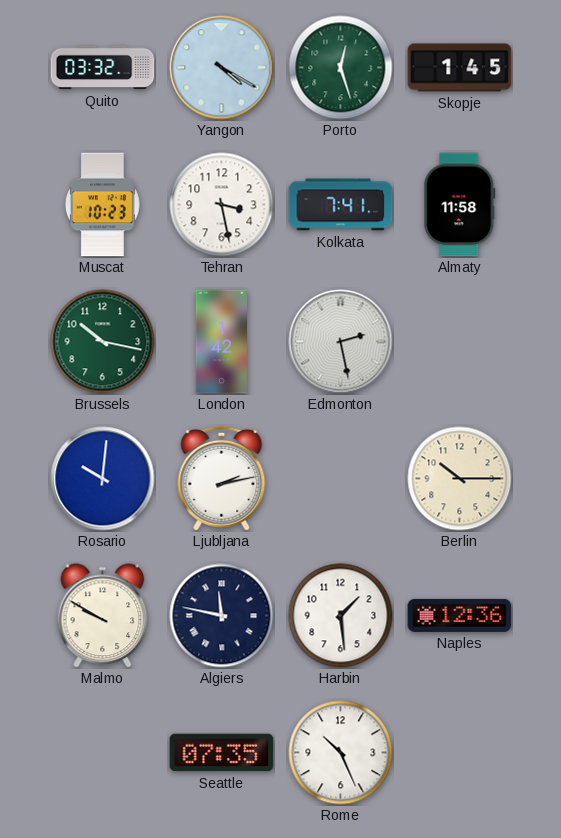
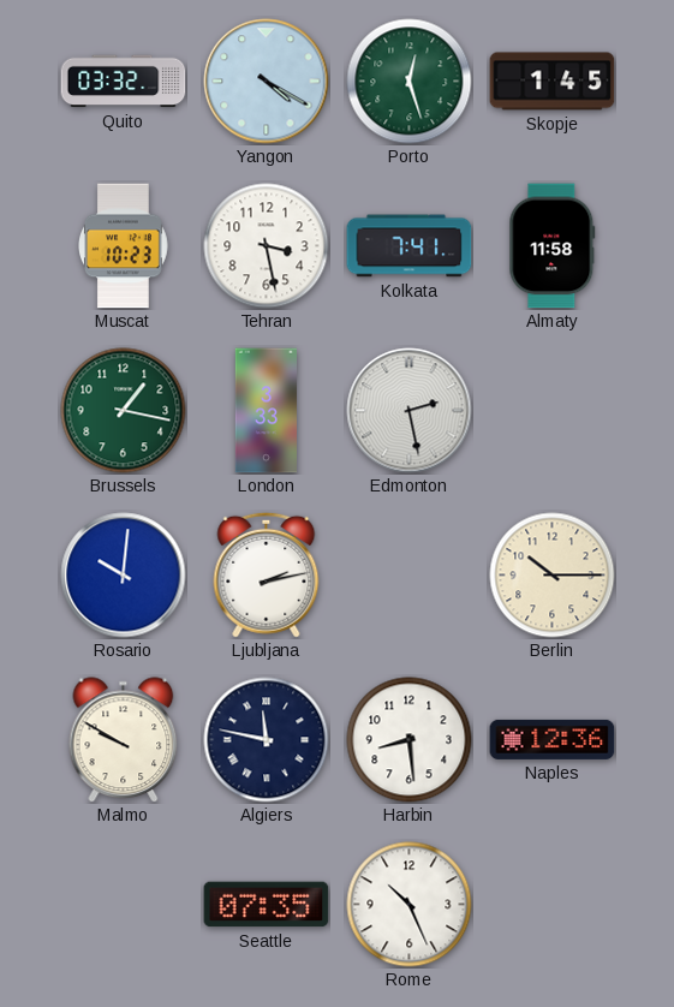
Brussels: 10:17 -> 1:17
London: 1:42 -> 3:33
Harbin: 1:29 -> 8:29
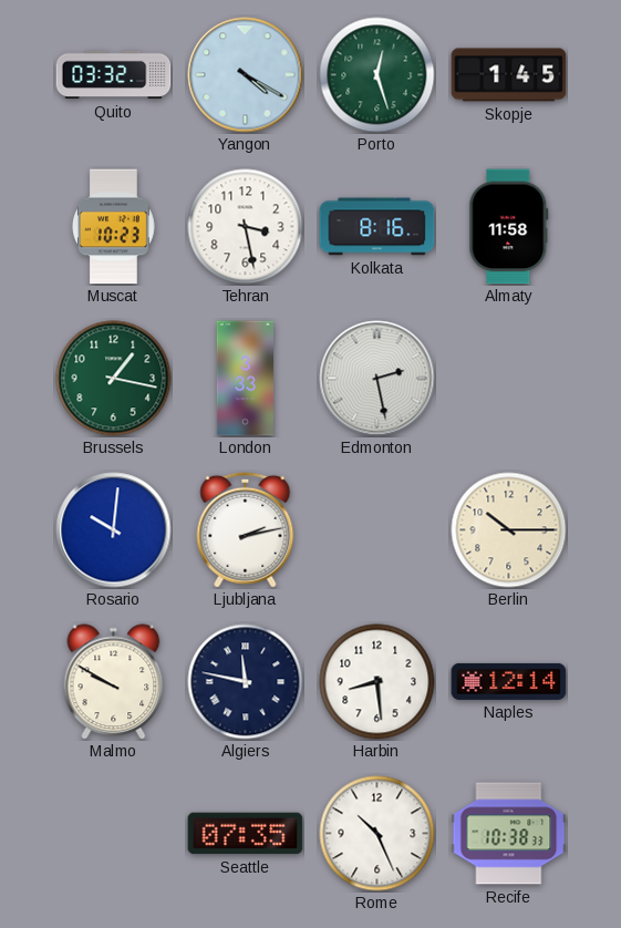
Kolkata: 7:41 -> 8:16
Naples: 12:36 -> 12:14
Recife: none -> 10:38
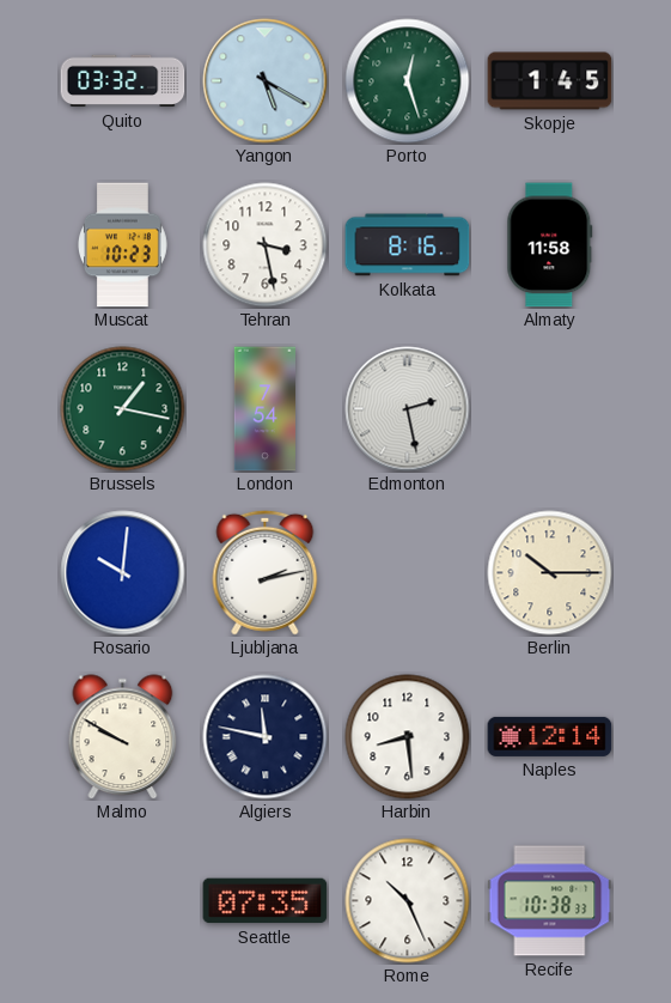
Yangon: 4:20 -> 5:20
London: 3:33 -> 7:54
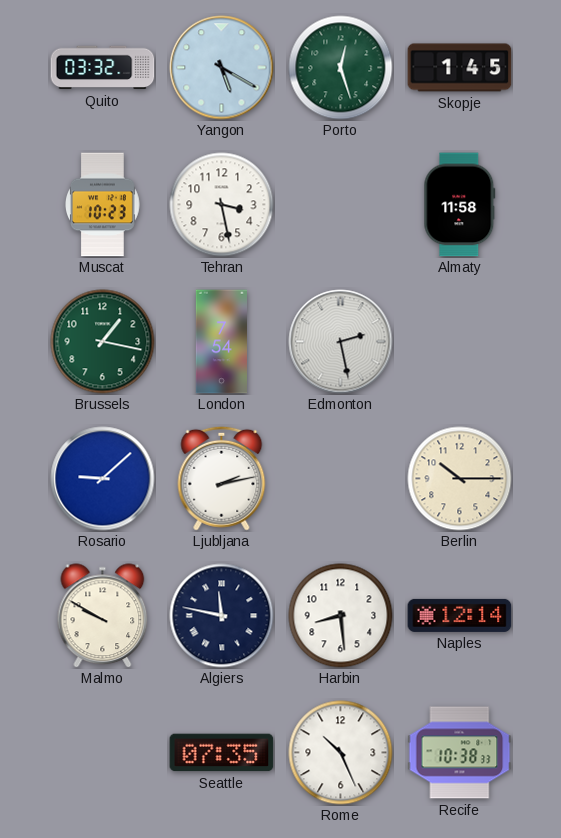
Kolkata: 8:16 -> none
Rosario: 10:01 -> 9:08
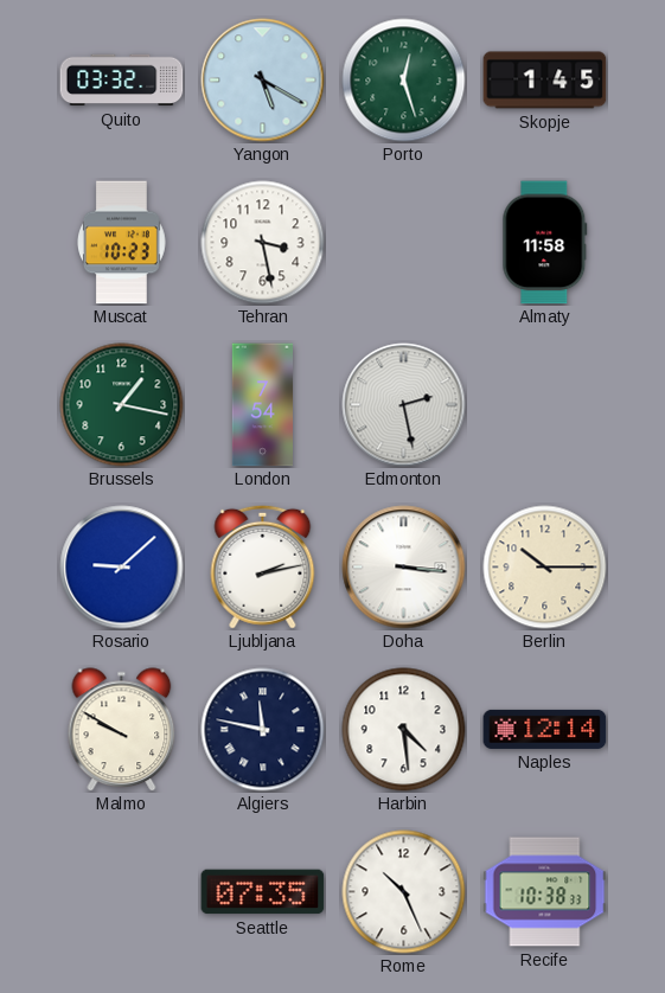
Doha: none -> 3:16
Harbin: 8:29 -> 4:29
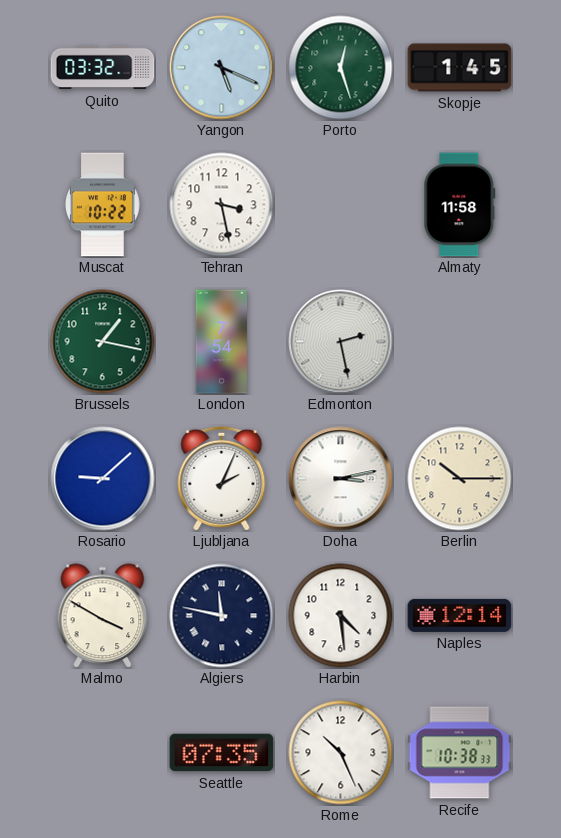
Yangon: 5:20 -> 5:19
Muscat: 10:23 -> 10:22
Ljubljana: 2:13 -> 2:04
Doha: 3:16 -> 3:13
Malmo: 9:50 -> 3:50
